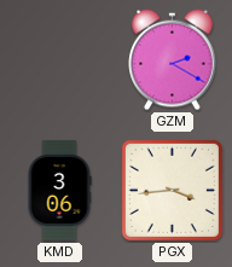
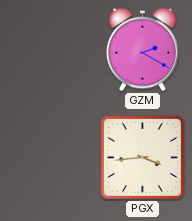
KMD: 3:06 -> none
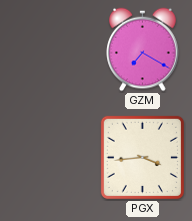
GZM: 2:20 -> 7:20
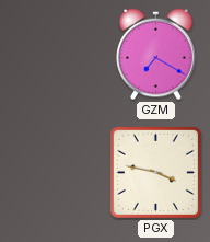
PGX: 3:44 -> 3:47
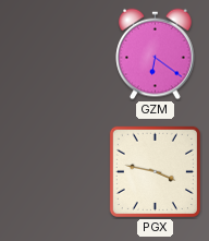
GZM: 7:20 -> 6:21
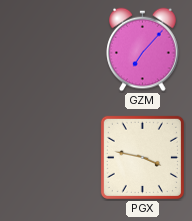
GZM: 6:21 -> 7:07
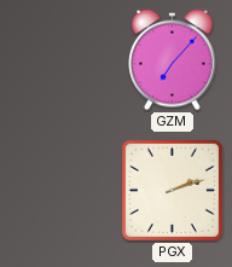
PGX: 3:47 -> 2:12
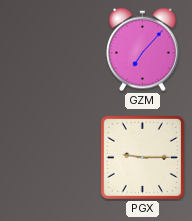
PGX: 2:12 -> 9:15
